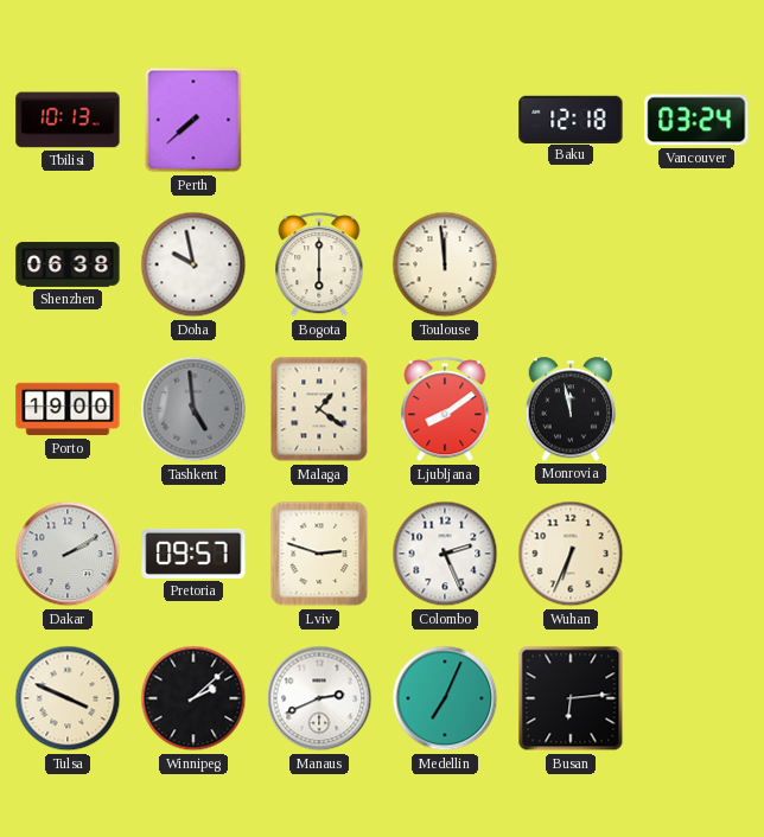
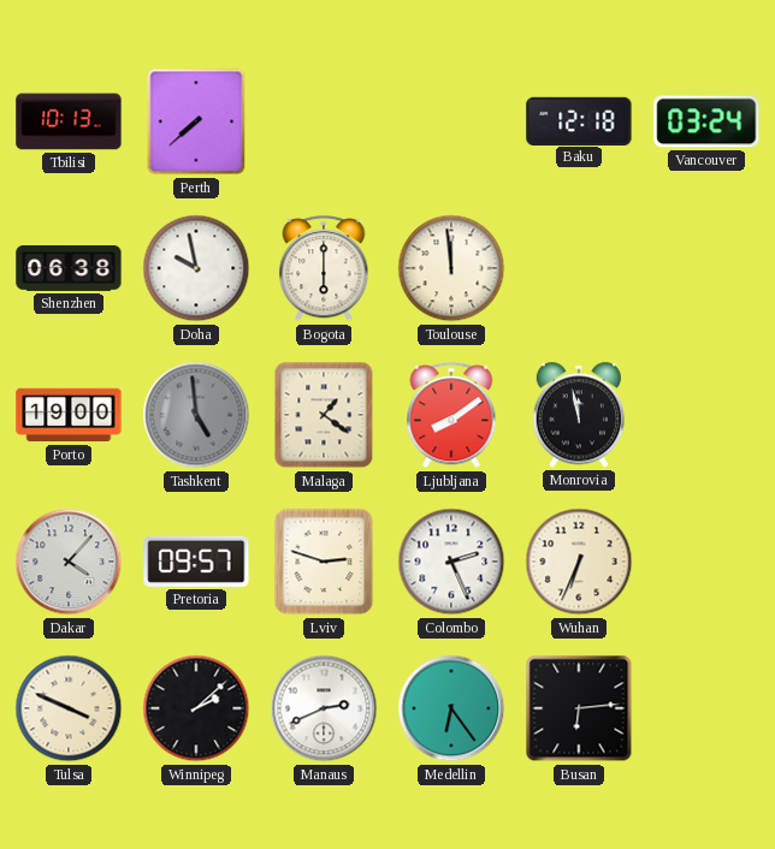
Dakar: 2:10 -> 4:07
Medellin: 7:04 -> 6:24
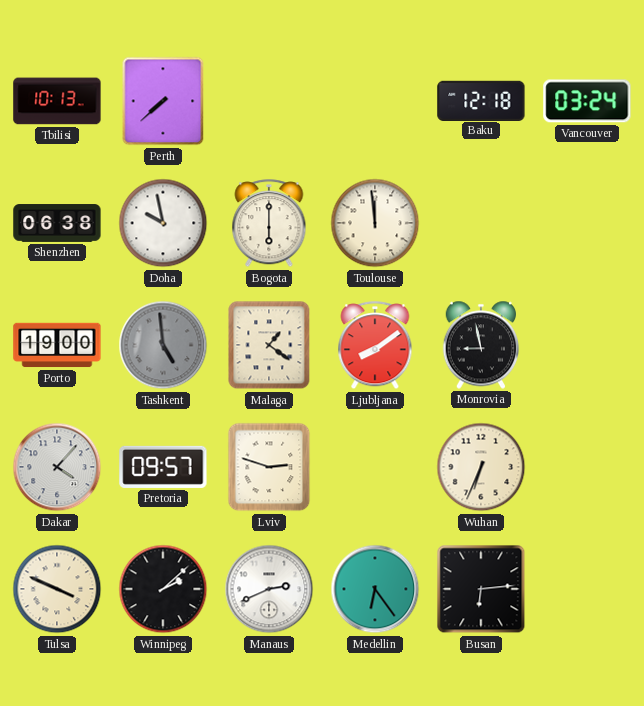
Monrovia: 11:58 -> 8:58
Colombo: 2:26 -> none
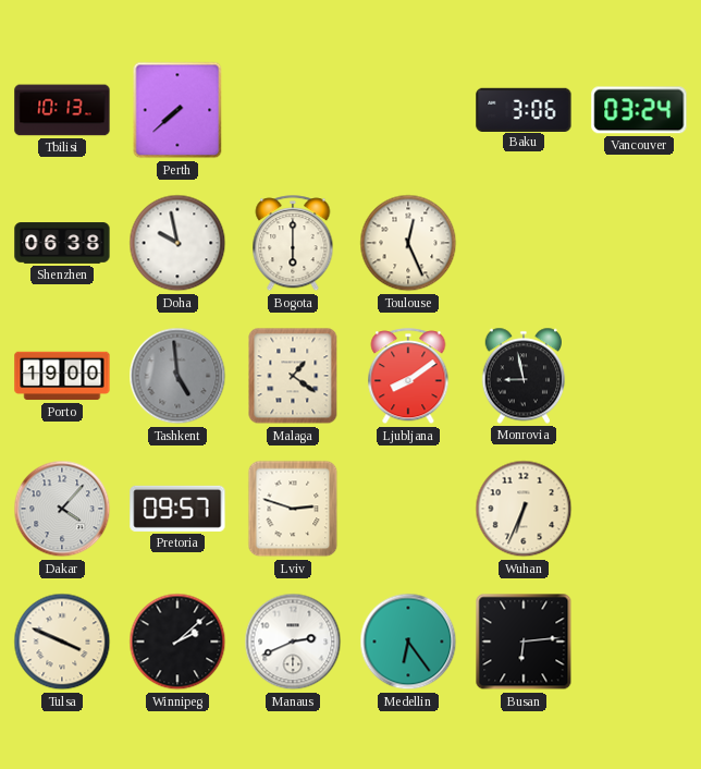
Baku: 12:18 -> 3:06
Toulouse: 11:59 -> 12:26
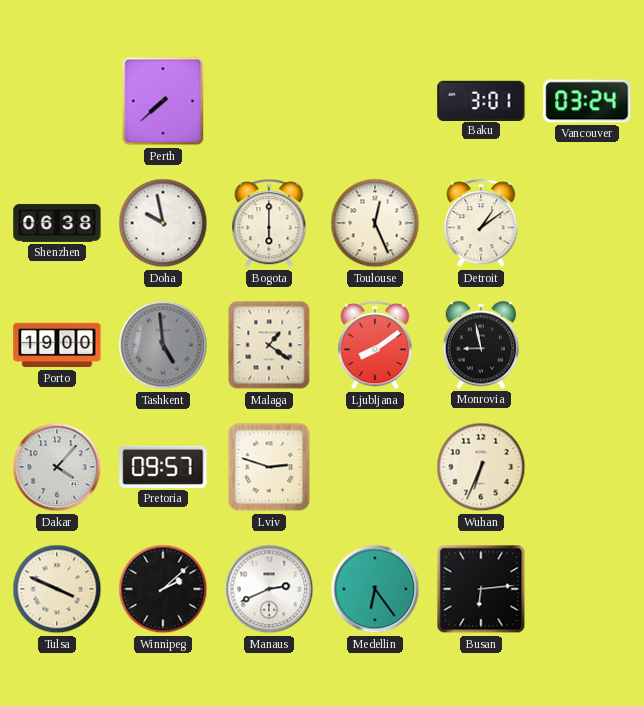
Tbilisi: 10:13 -> none
Baku: 3:06 -> 3:01
Detroit: none -> 1:09
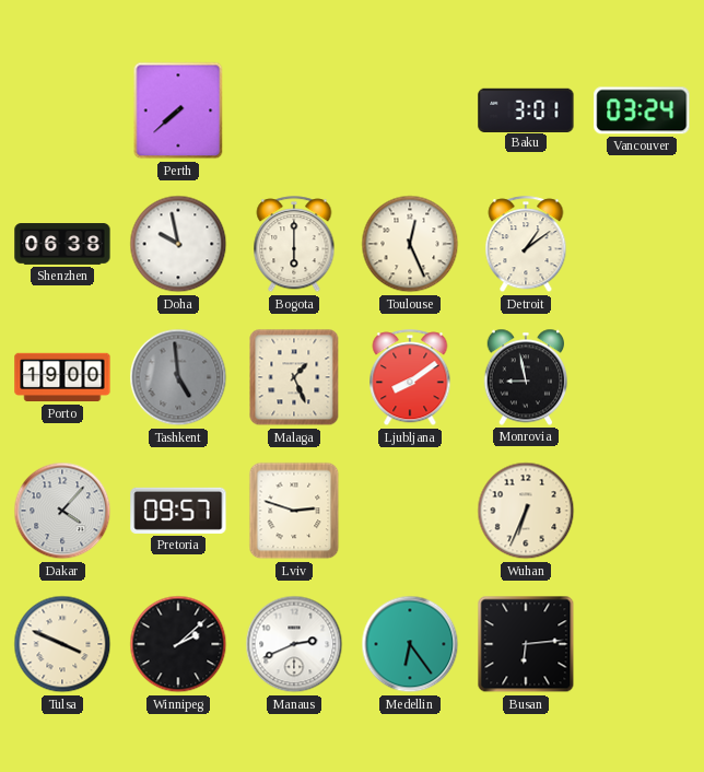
Malaga: 1:21 -> 1:26
